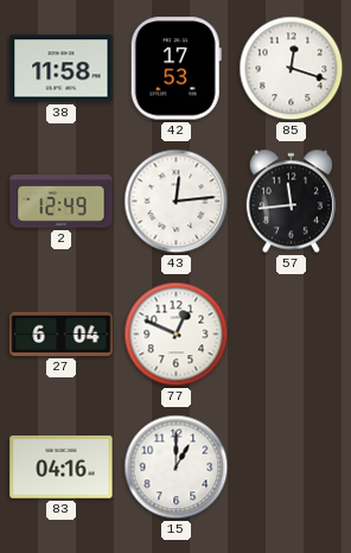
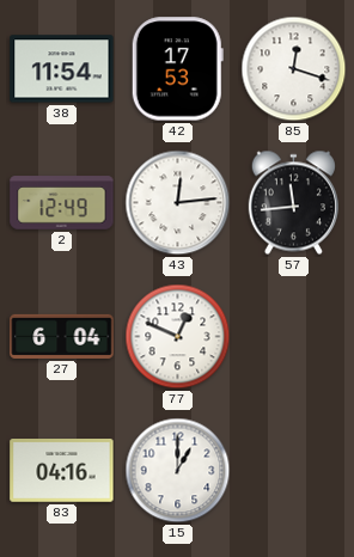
38: 11:58 -> 11:54
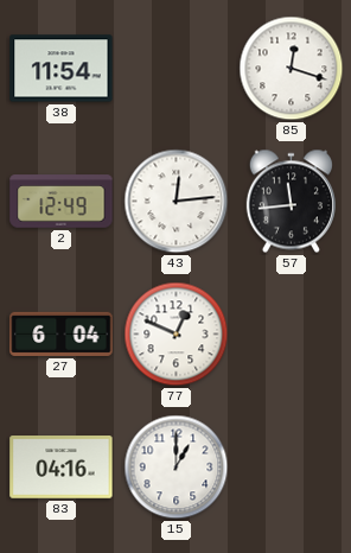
42: 17:53 -> none
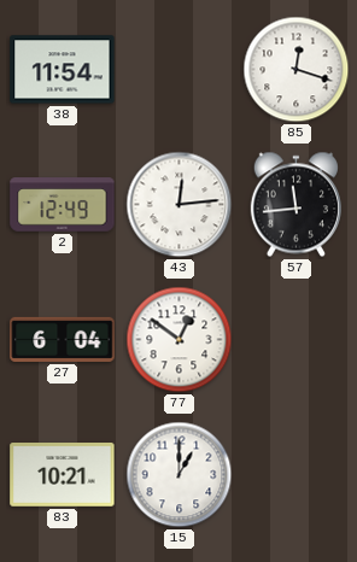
77: 12:49 -> 12:51
83: 04:16 -> 10:21
